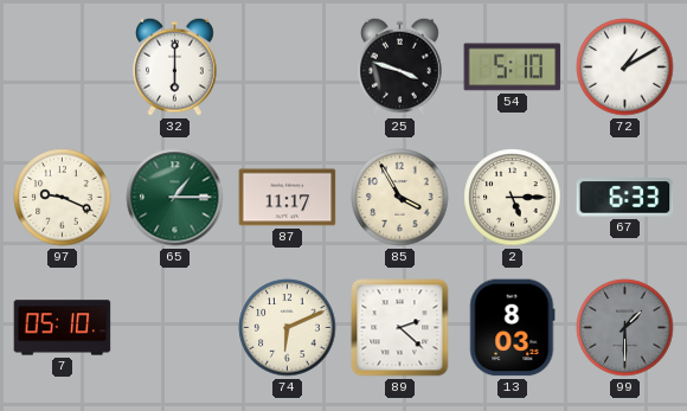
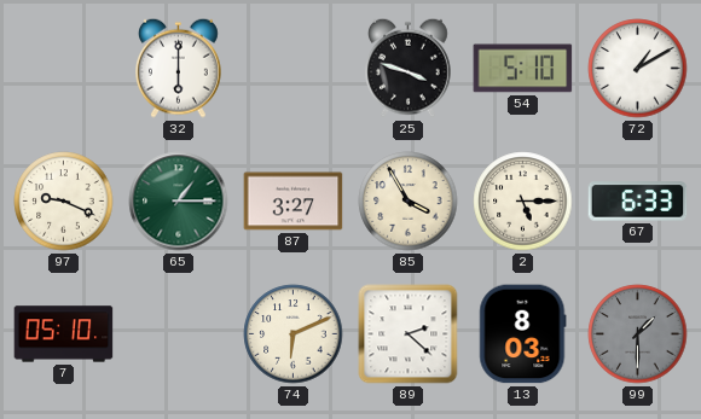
87: 11:17 -> 3:27
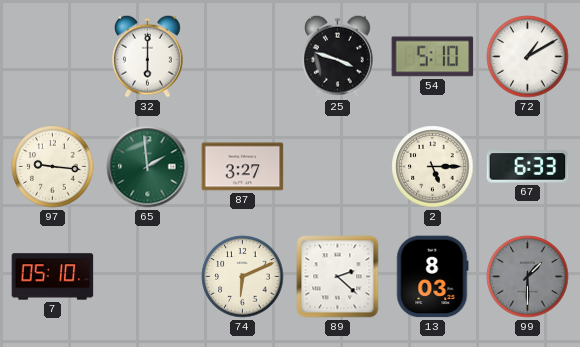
97: 9:19 -> 9:16
65: 1:15 -> 1:59
85: 3:55 -> none
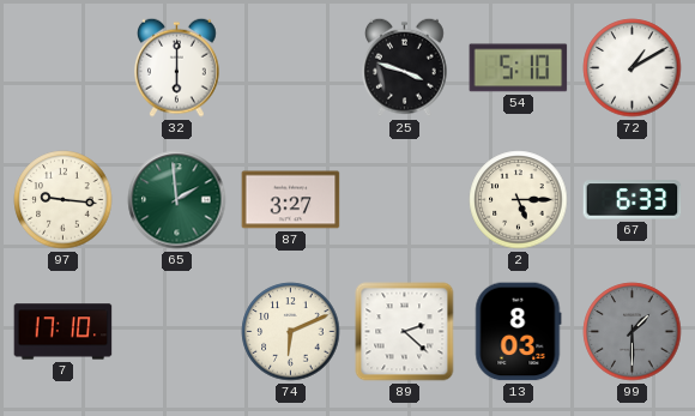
7: 05:10 -> 17:10
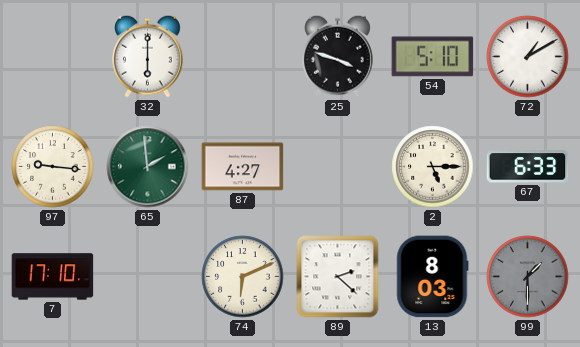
87: 3:27 -> 4:27
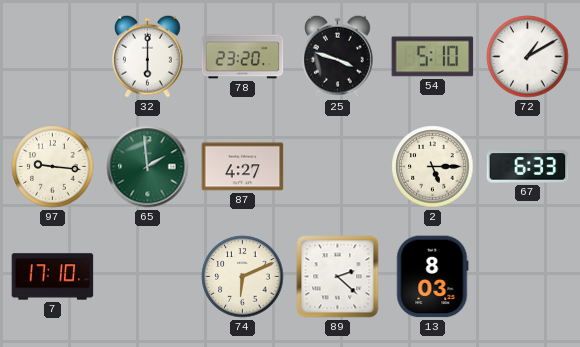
78: none -> 23:20
99: 1:30 -> none
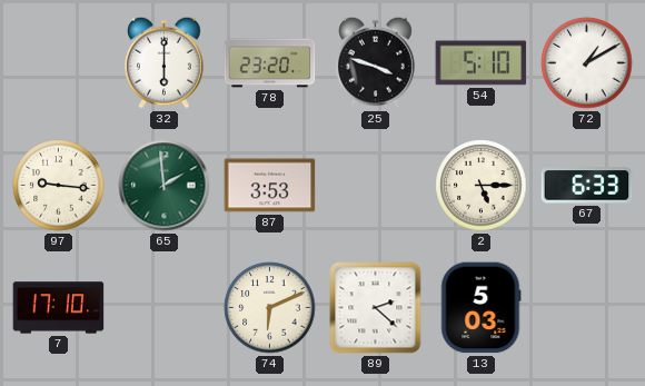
87: 4:27 -> 3:53
13: 8:03 -> 5:03
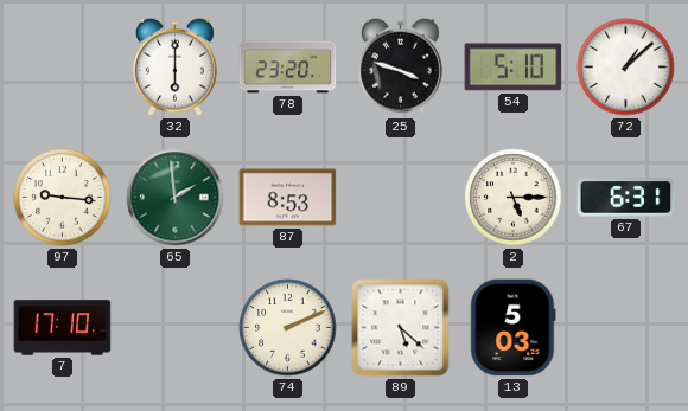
72: 1:10 -> 1:08
87: 3:53 -> 8:53
67: 6:33 -> 6:31
74: 6:11 -> 2:11
89: 2:22 -> 5:22
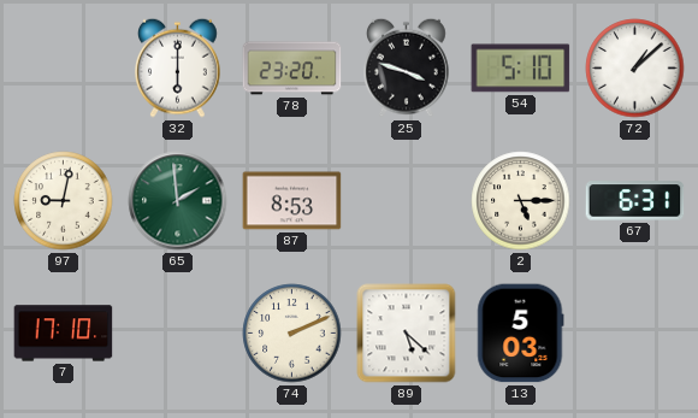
97: 9:16 -> 9:02
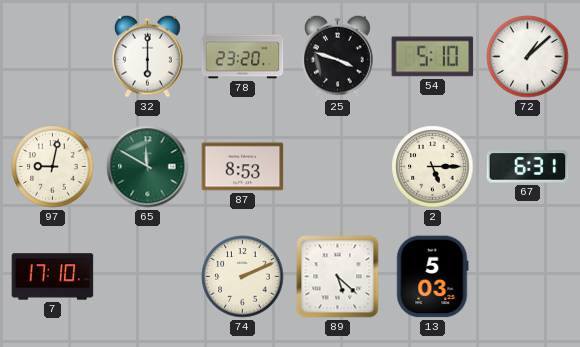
65: 1:59 -> 11:50
